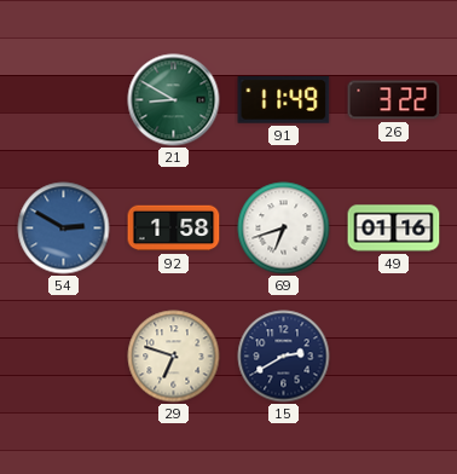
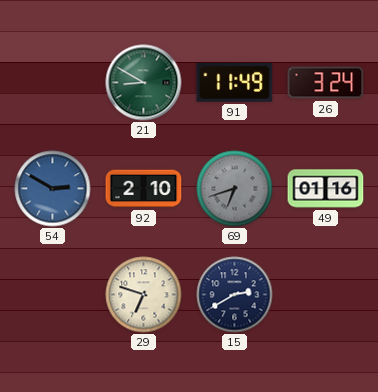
26: 3:22 -> 3:24
92: 1:58 -> 2:10
69 dial: white -> grey
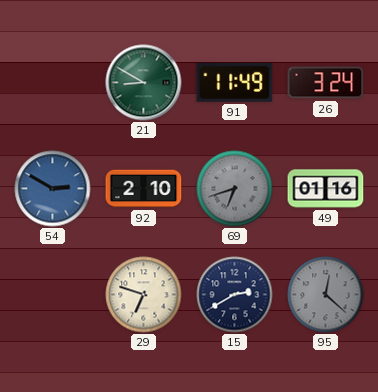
95: none -> 12:22
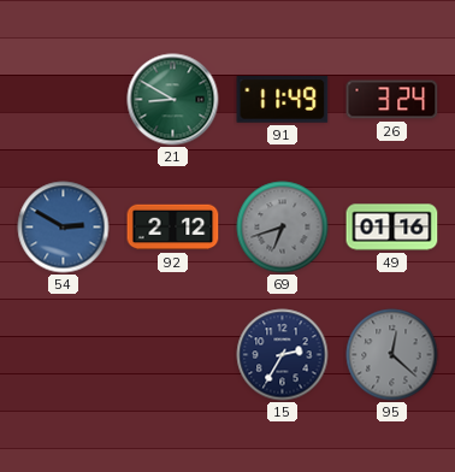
92: 2:10 -> 2:12
29: 6:48 -> none
15: 2:40 -> 2:35
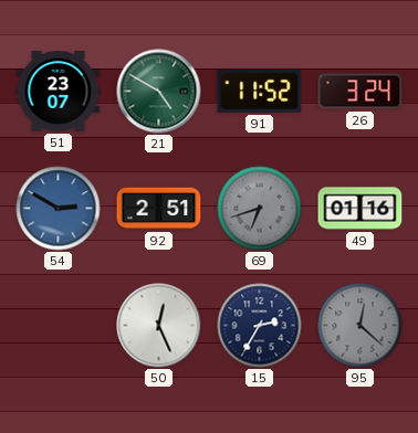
51: none -> 23:07
21: 8:50 -> 4:50
91: 11:49 -> 11:52
92: 2:12 -> 2:51
50: none -> 12:26
